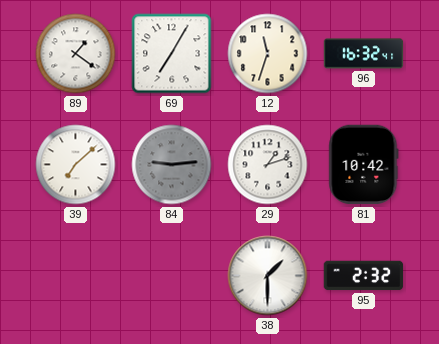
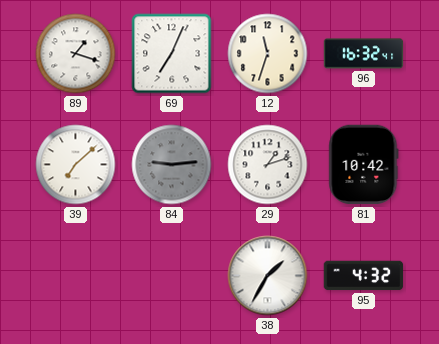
89: 1:21 -> 1:18
69: 7:05 -> 7:04
38: 1:30 -> 1:35
95: 2:32 -> 4:32
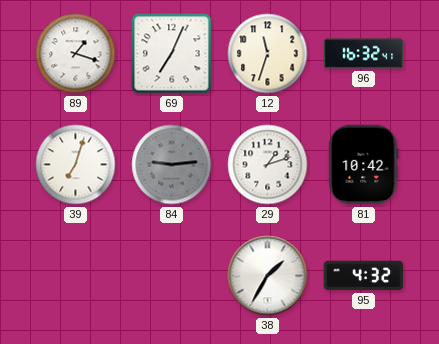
39: 7:08 -> 7:03
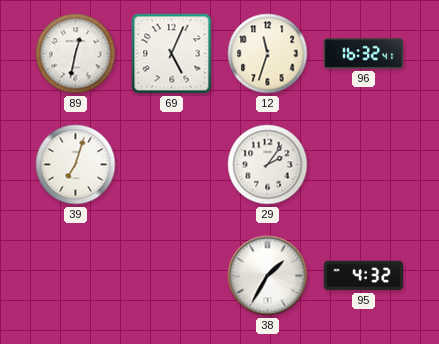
89: 1:18 -> 12:32
69: 7:04 -> 5:04
84: 9:14 -> none
29: 1:12 -> 2:06
81: 10:42 -> none
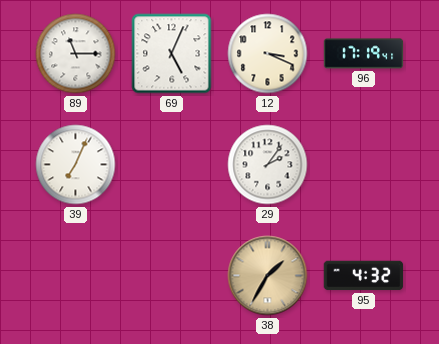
89: 12:32 -> 11:15
12: 11:33 -> 3:19
96: 16:32 -> 17:19
39: 7:03 -> 7:04
38 dial: white -> champagne
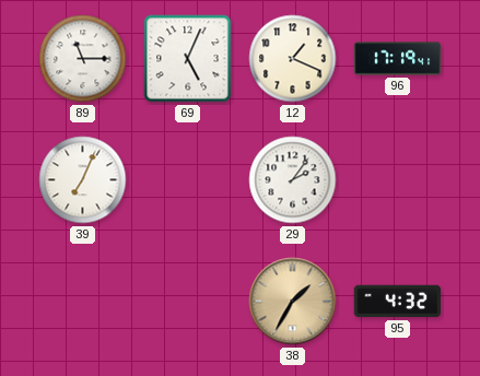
12: 3:19 -> 1:19
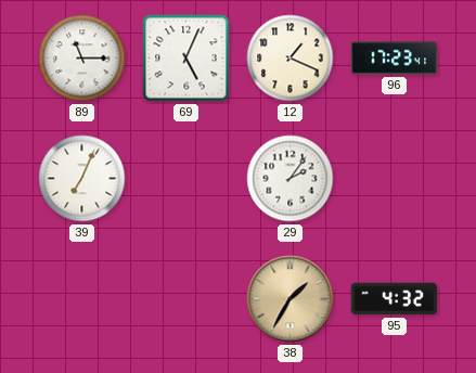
96: 17:19 -> 17:23
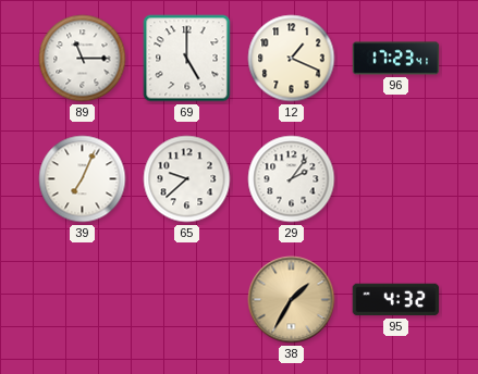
69: 5:04 -> 5:00
65: none -> 9:38
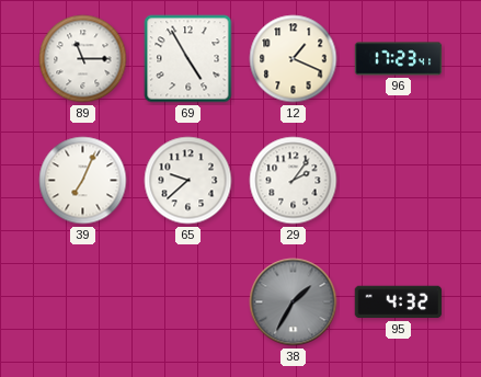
69: 5:00 -> 4:55
38 dial: champagne -> grey
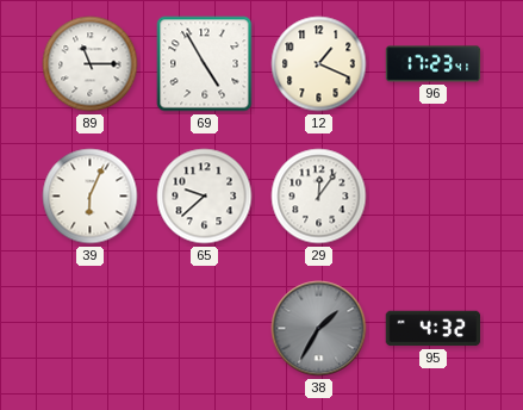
39: 7:04 -> 6:04
29: 2:06 -> 12:06
